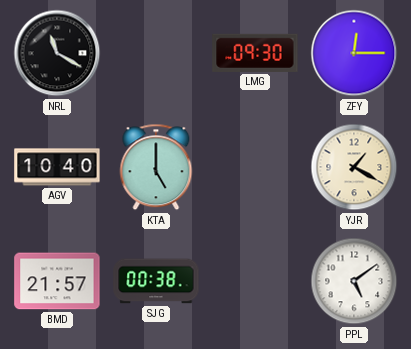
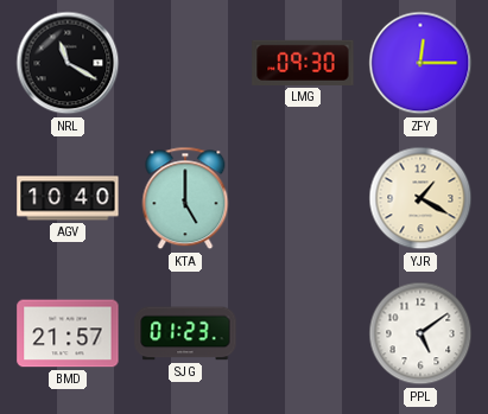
SJG: 00:38 -> 01:23
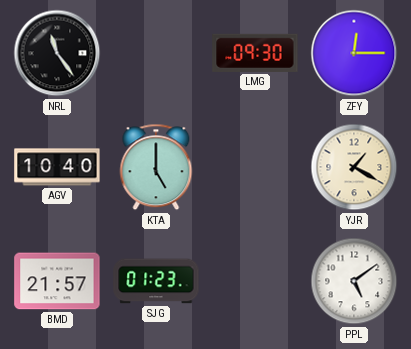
NRL: 11:20 -> 11:24
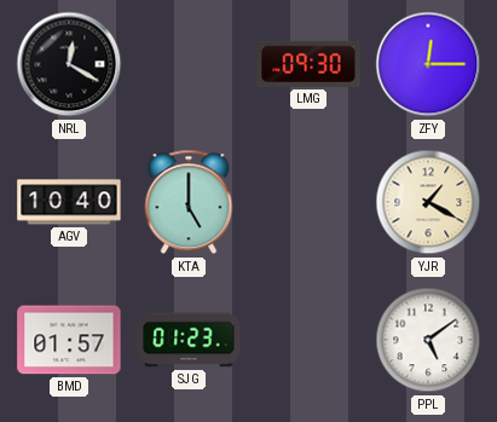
NRL: 11:24 -> 12:20
BMD: 21:57 -> 01:57
